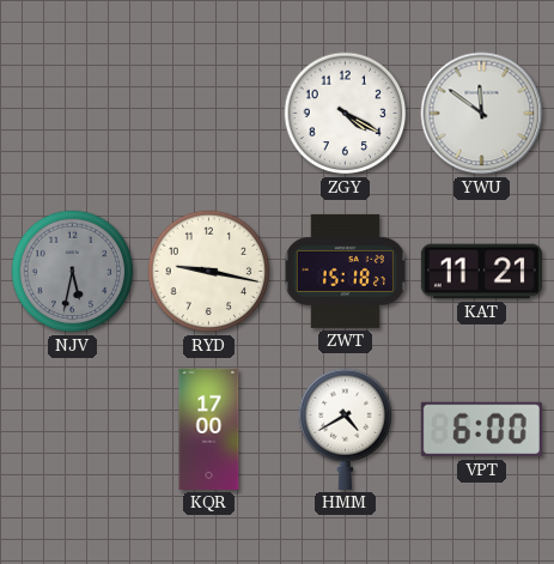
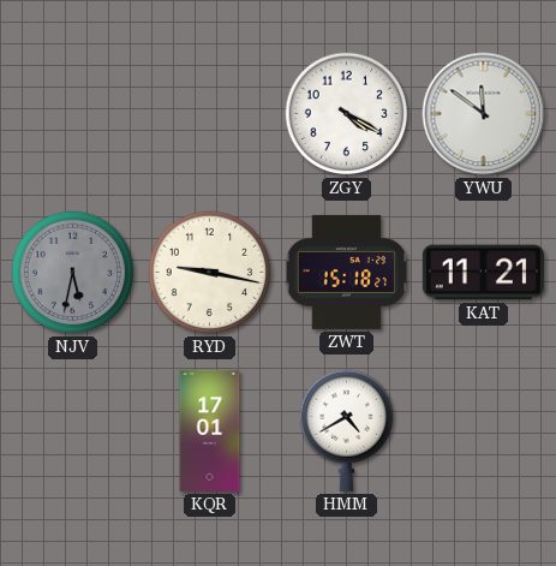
KQR: 17:00 -> 17:01
VPT: 6:00 -> none
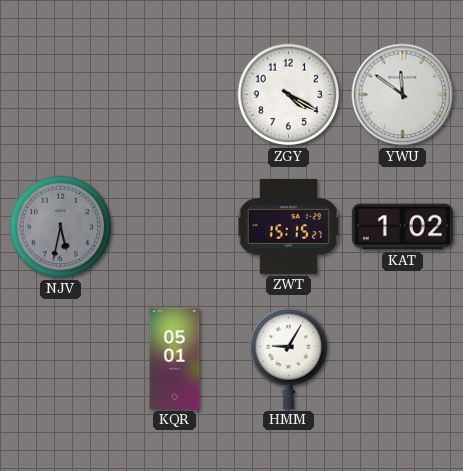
RYD: 9:17 -> none
ZWT: 15:18 -> 15:15
KAT: 11:21 -> 1:02
KQR: 17:01 -> 05:01
HMM: 4:40 -> 9:05
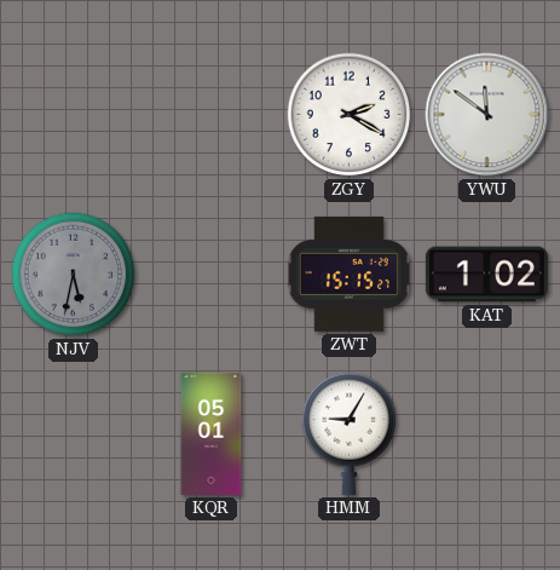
ZGY: 4:20 -> 2:20
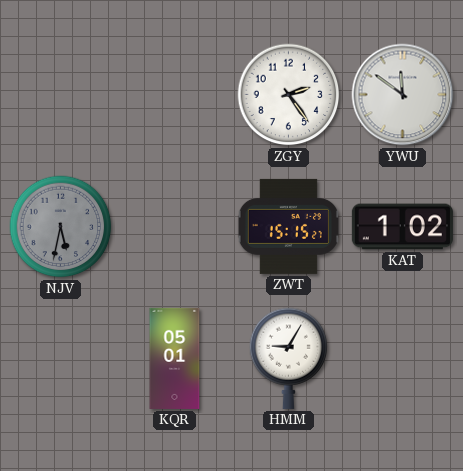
ZGY: 2:20 -> 2:24
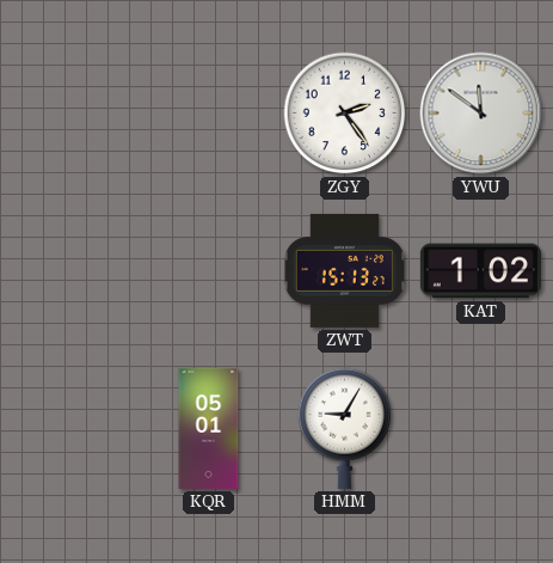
NJV: 5:32 -> none
ZWT: 15:15 -> 15:13
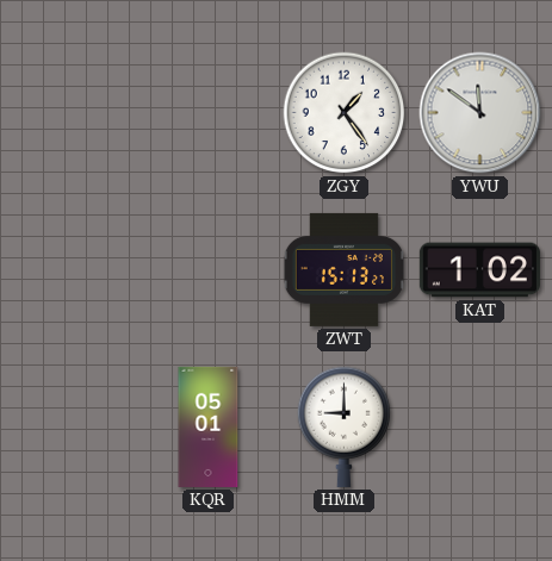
ZGY: 2:24 -> 1:24
HMM: 9:05 -> 9:00
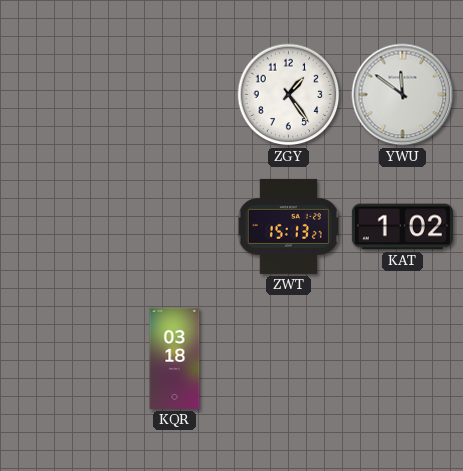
KQR: 05:01 -> 03:18
HMM: 9:00 -> none
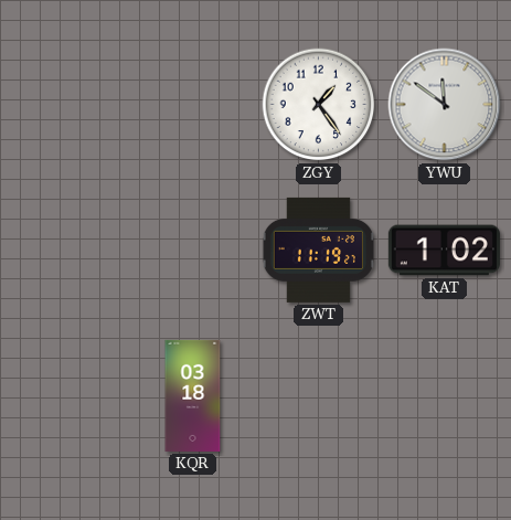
ZWT: 15:13 -> 11:19
